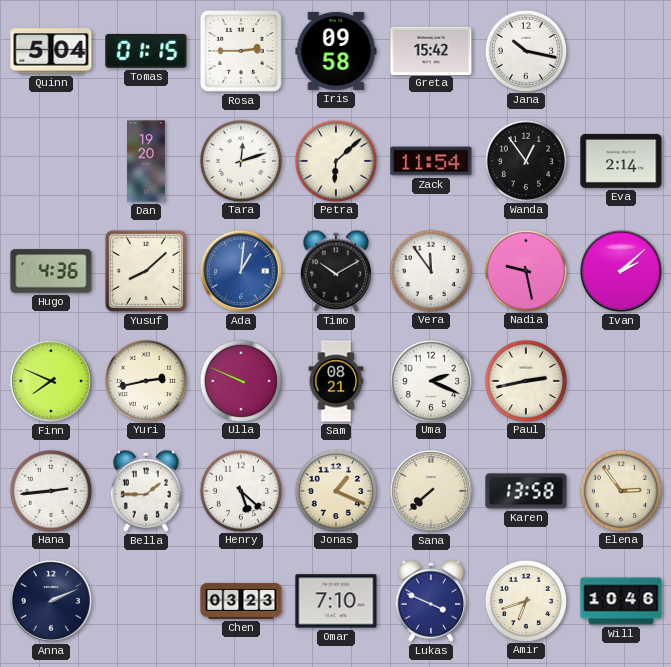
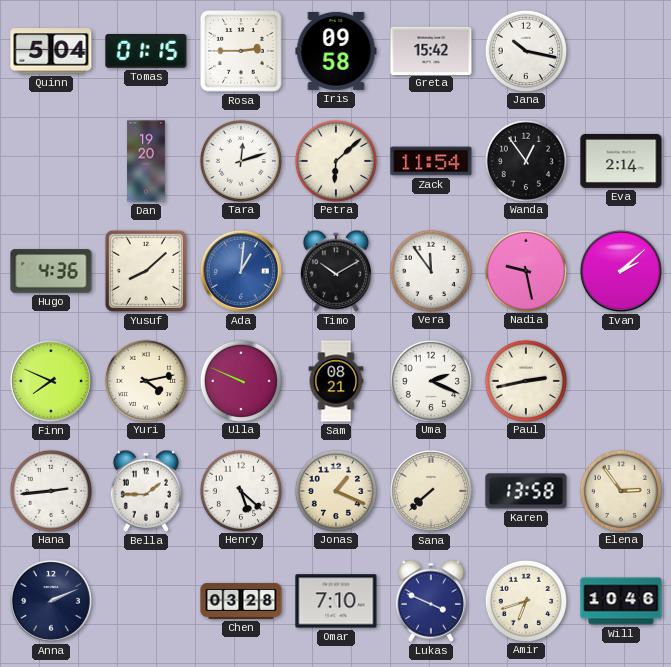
Yuri: 2:43 -> 4:13
Chen: 03:23 -> 03:28
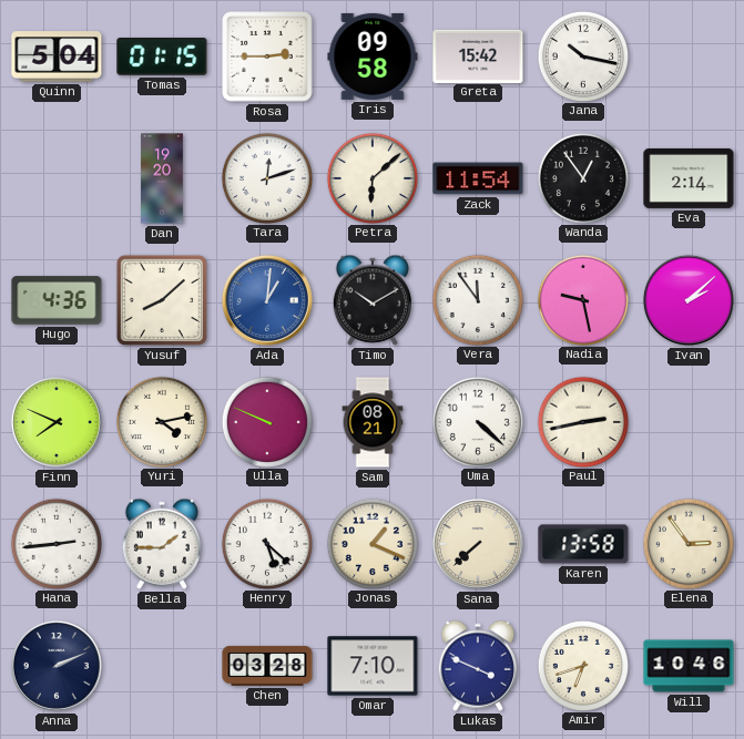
Uma: 2:19 -> 4:22
